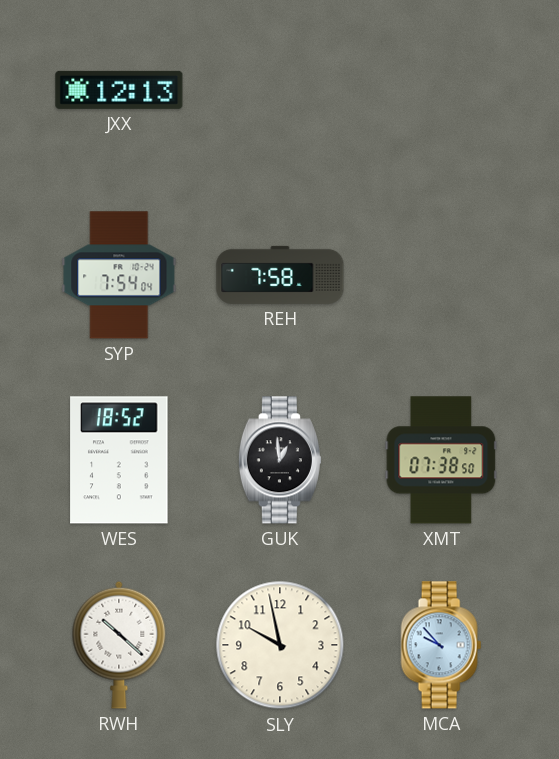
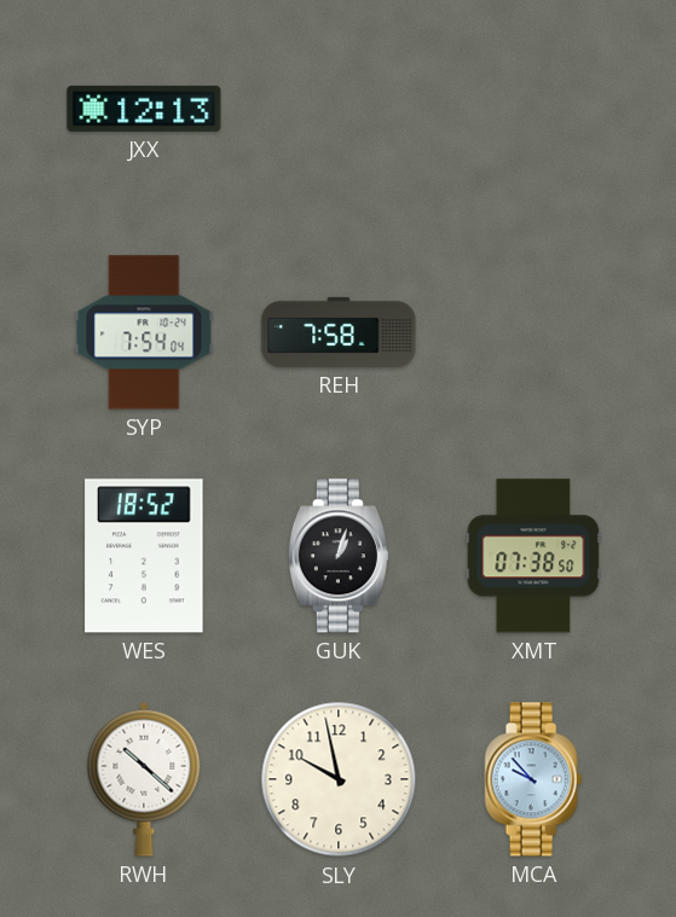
GUK: 12:59 -> 1:03
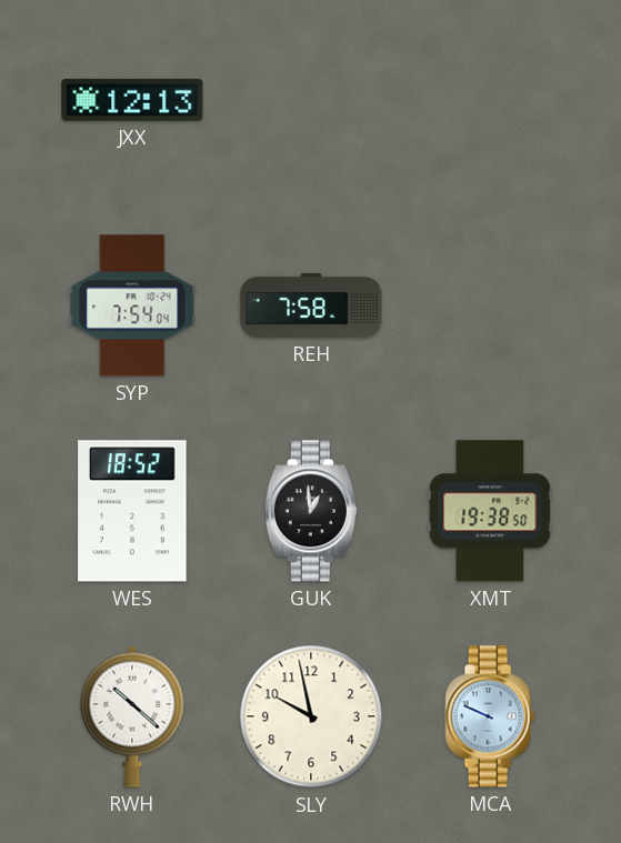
GUK: 1:03 -> 12:59
XMT: 07:38 -> 19:38
MCA: 9:53 -> 9:49
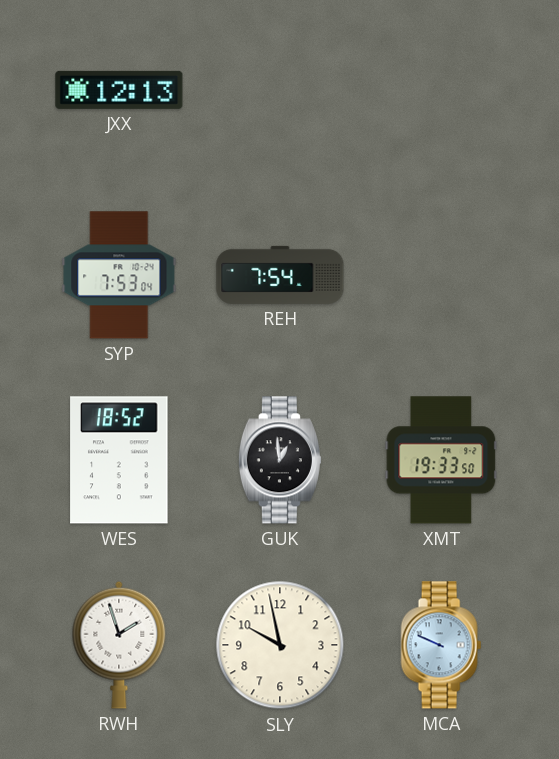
SYP: 7:54 -> 7:53
REH: 7:58 -> 7:54
XMT: 19:38 -> 19:33
RWH: 10:22 -> 1:57
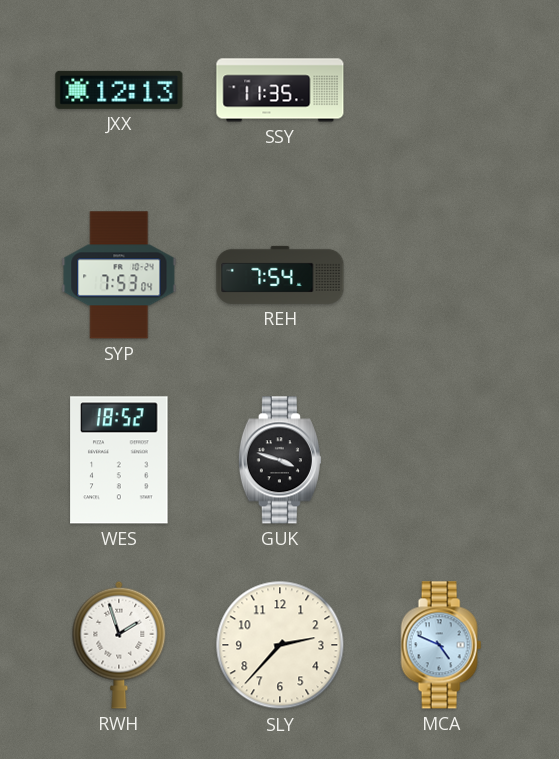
SSY: none -> 11:35
GUK: 12:59 -> 3:48
XMT: 19:33 -> none
SLY: 9:58 -> 2:37
MCA: 9:49 -> 4:49
